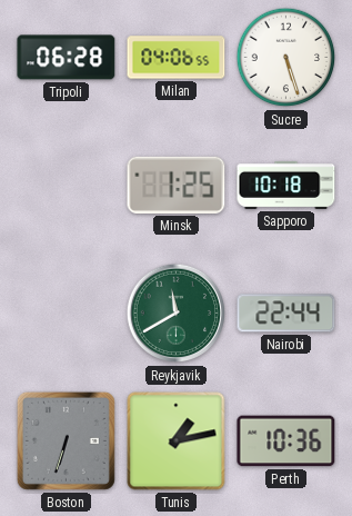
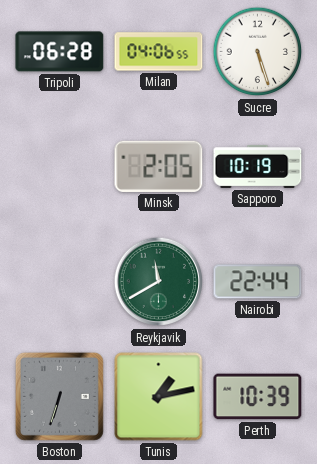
Minsk: 1:25 -> 2:05
Sapporo: 10:18 -> 10:19
Perth: 10:36 -> 10:39
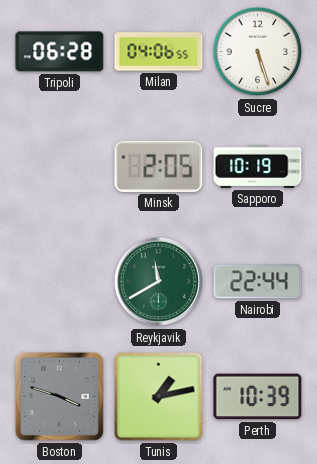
Boston: 6:33 -> 3:48
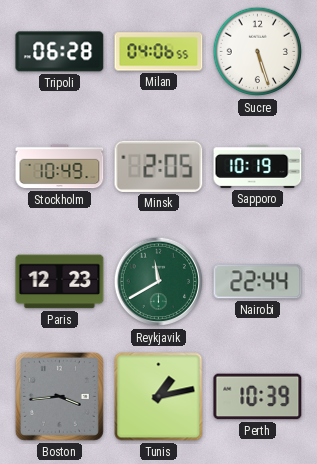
Stockholm: none -> 10:49
Paris: none -> 12:23
Boston: 3:48 -> 3:44
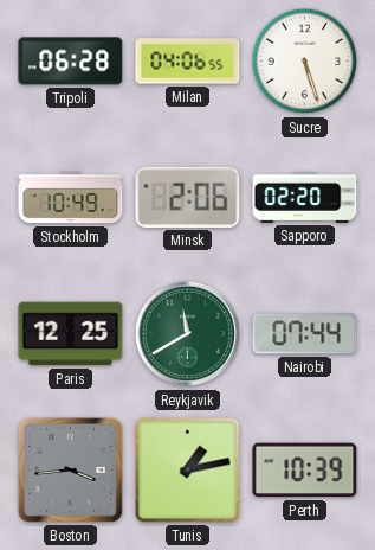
Minsk: 2:05 -> 2:06
Sapporo: 10:19 -> 02:20
Paris: 12:23 -> 12:25
Nairobi: 22:44 -> 07:44
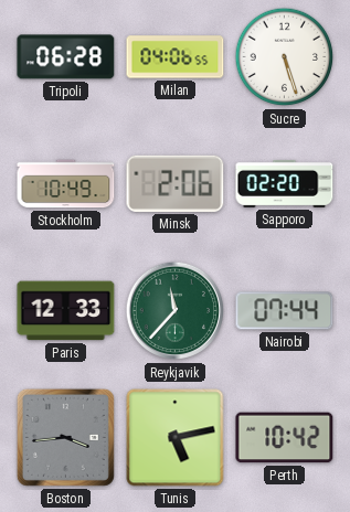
Paris: 12:25 -> 12:33
Reykjavik: 11:40 -> 11:37
Tunis: 1:13 -> 5:13
Perth: 10:39 -> 10:42
